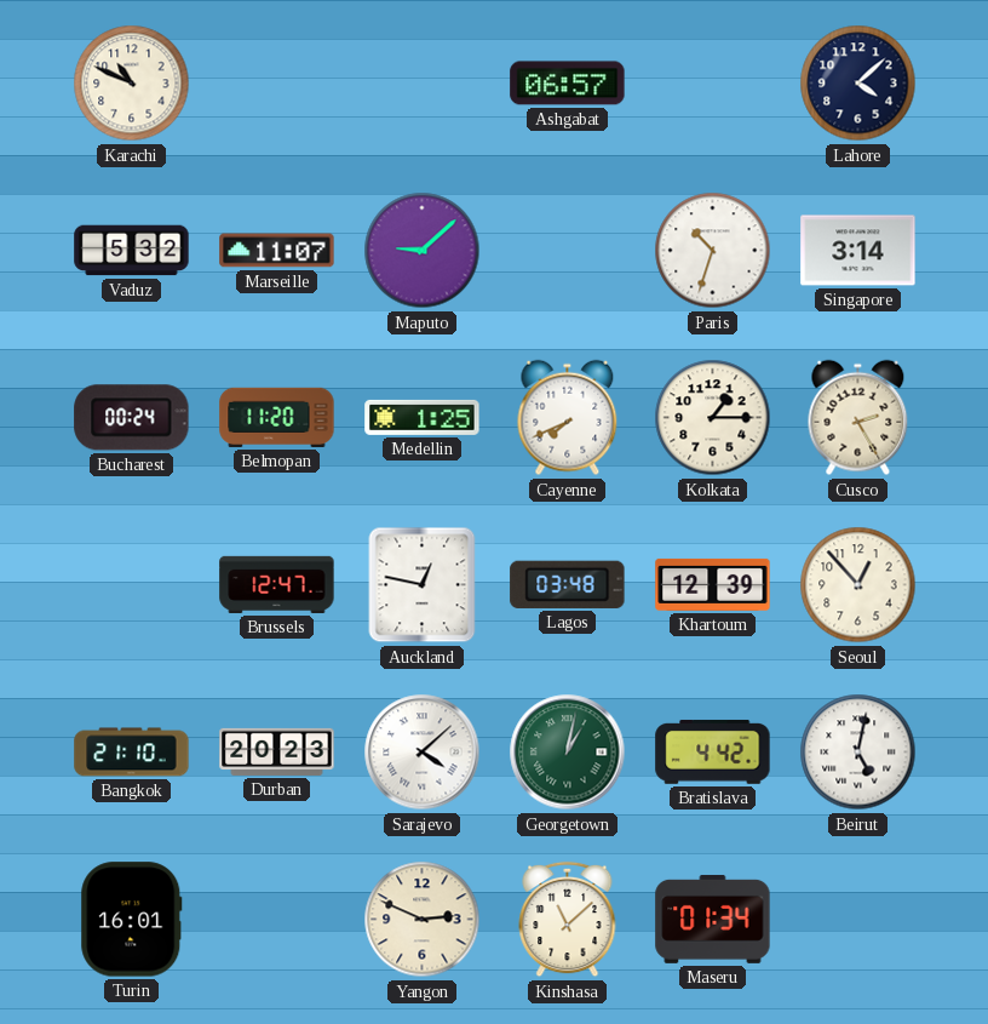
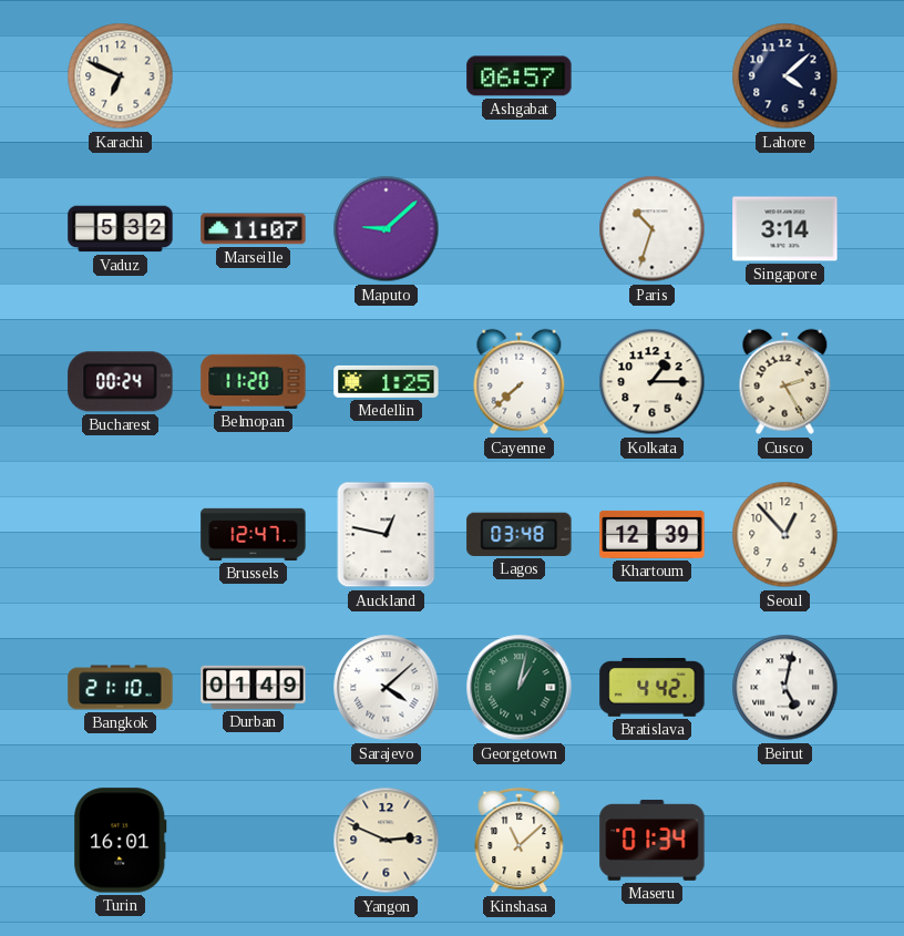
Karachi: 10:49 -> 6:49
Cayenne: 7:41 -> 7:38
Durban: 20:23 -> 01:49
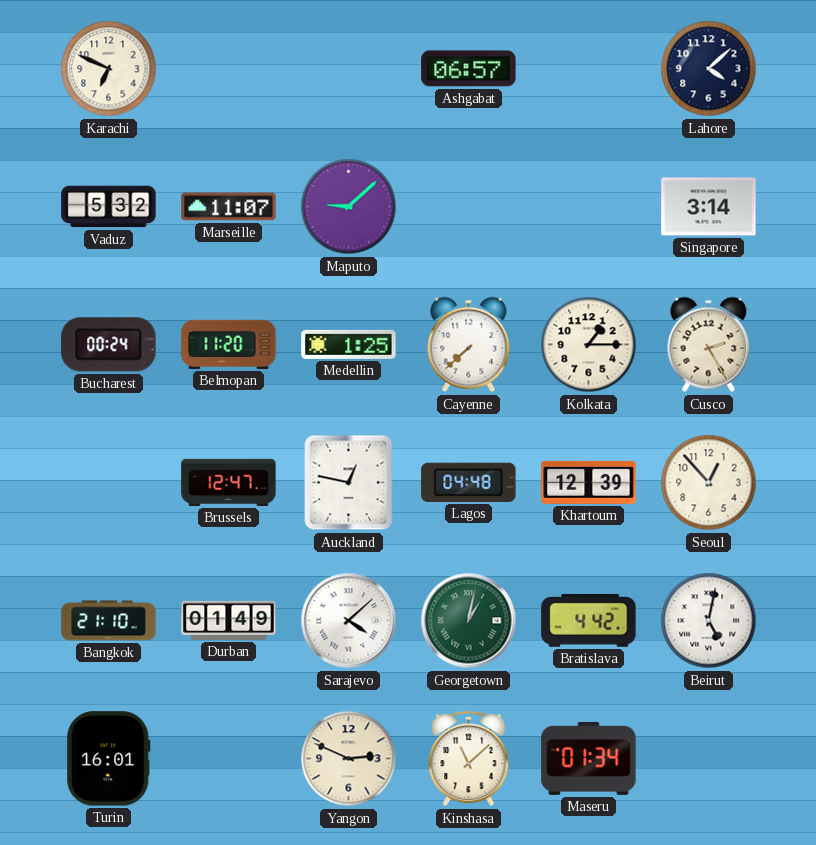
Paris: 10:33 -> none
Lagos: 03:48 -> 04:48
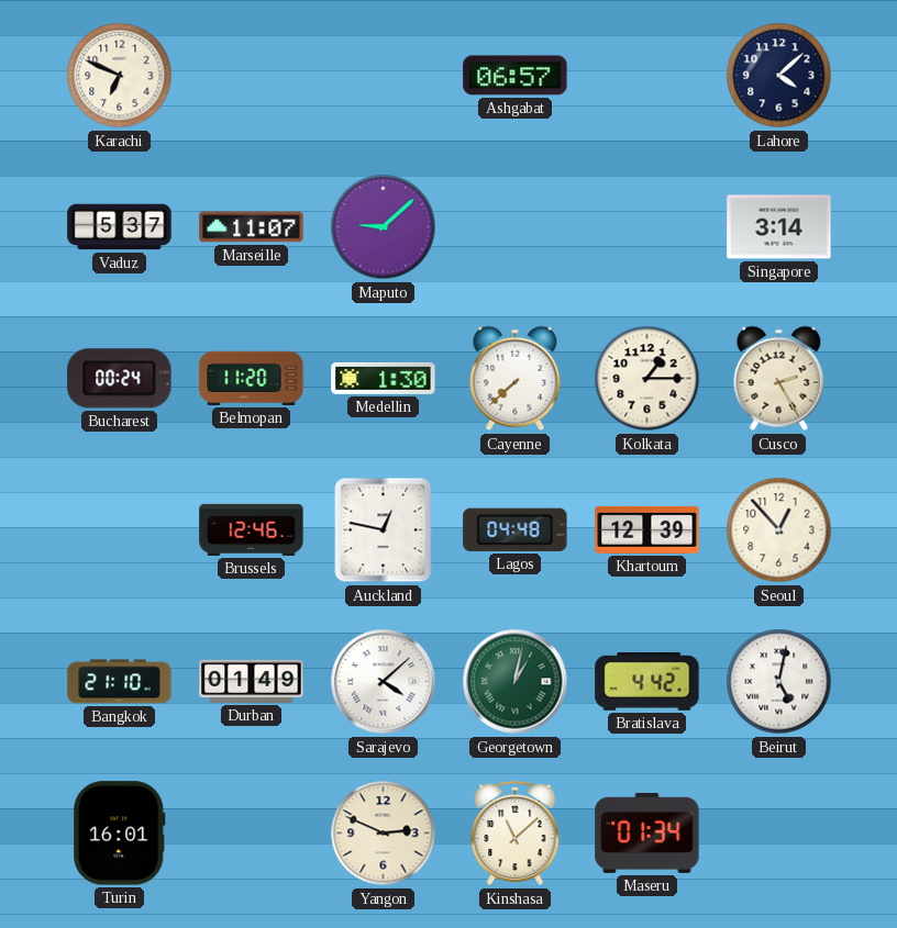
Vaduz: 5:32 -> 5:37
Medellin: 1:25 -> 1:30
Brussels: 12:47 -> 12:46
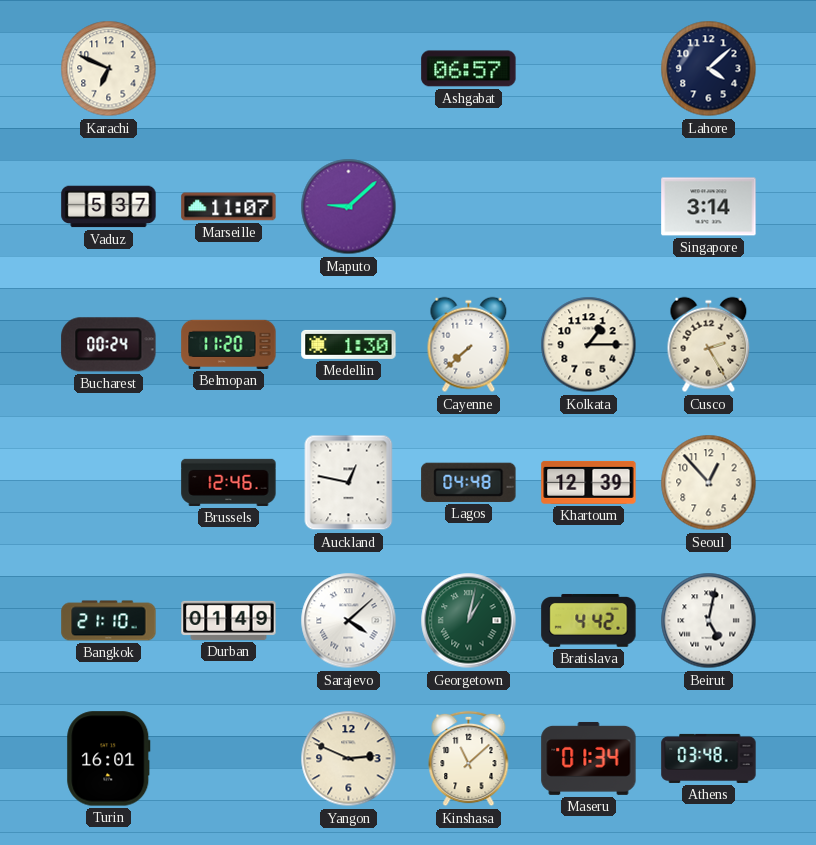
Athens: none -> 03:48
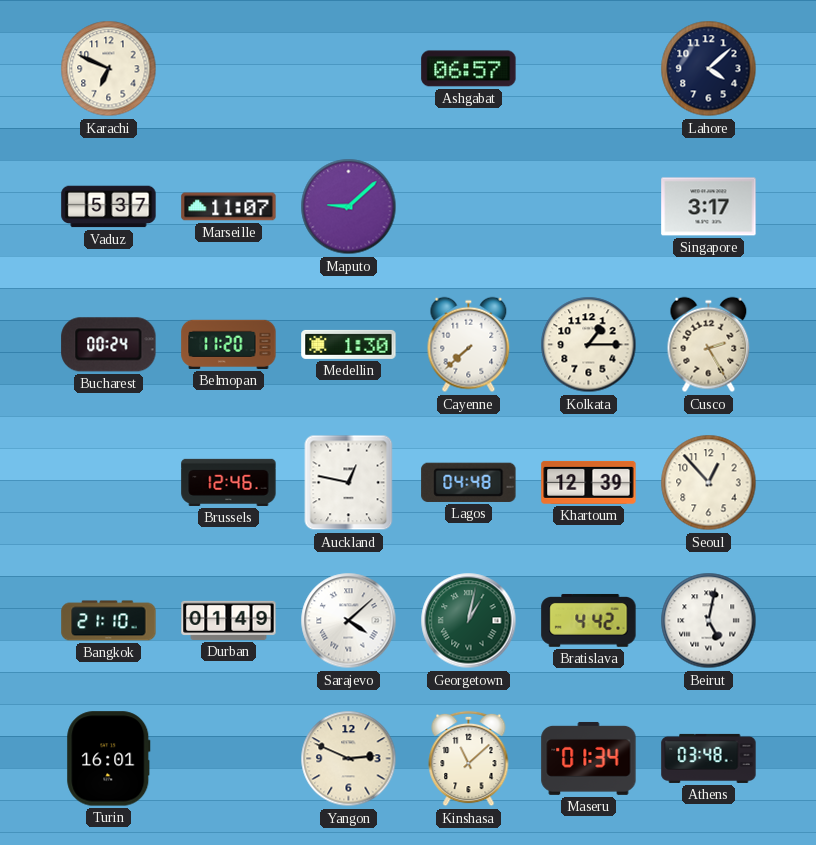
Singapore: 3:14 -> 3:17
